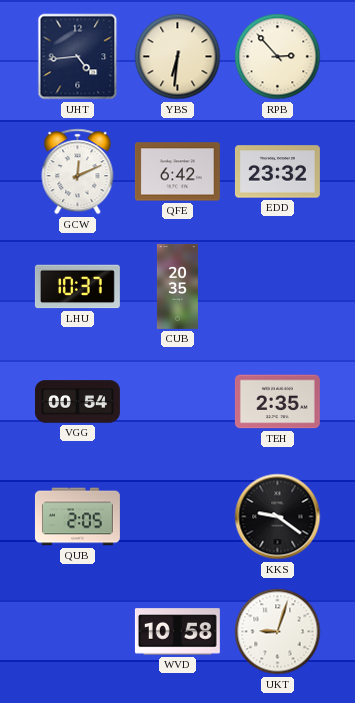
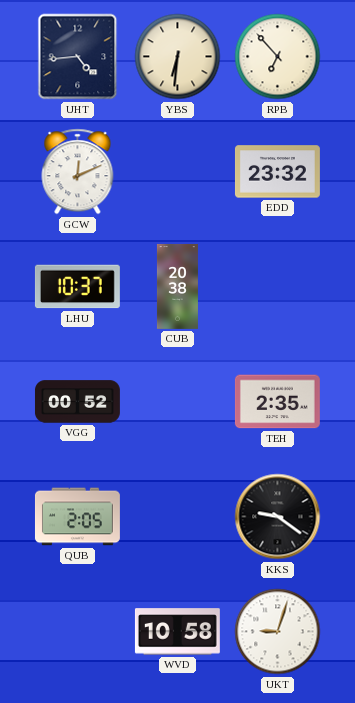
RPB: 2:53 -> 6:53
QFE: 6:42 -> none
CUB: 20:35 -> 20:38
VGG: 00:54 -> 00:52
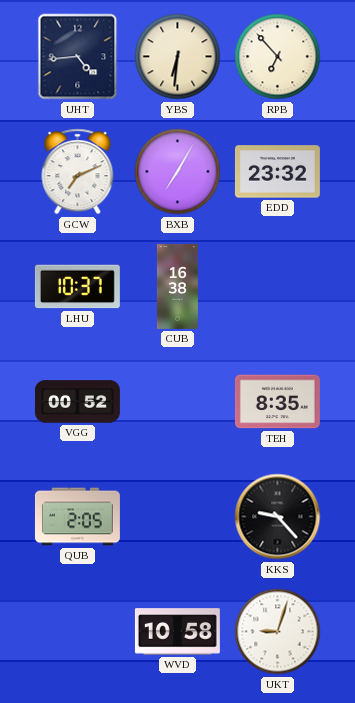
GCW: 12:11 -> 7:11
BXB: none -> 7:05
CUB: 20:38 -> 16:38
TEH: 2:35 -> 8:35
KKS: 9:21 -> 9:23
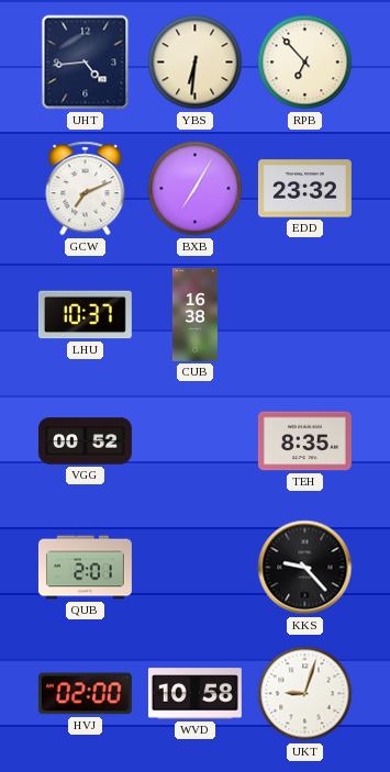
QUB: 2:05 -> 2:01
HVJ: none -> 02:00
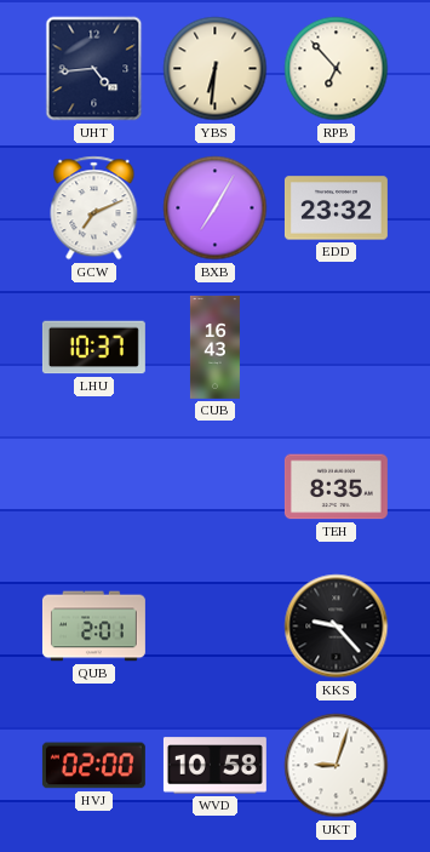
CUB: 16:38 -> 16:43
VGG: 00:52 -> none
